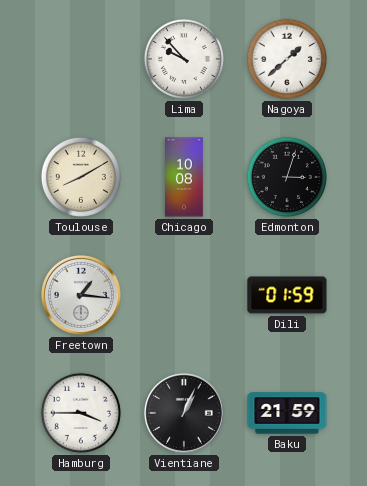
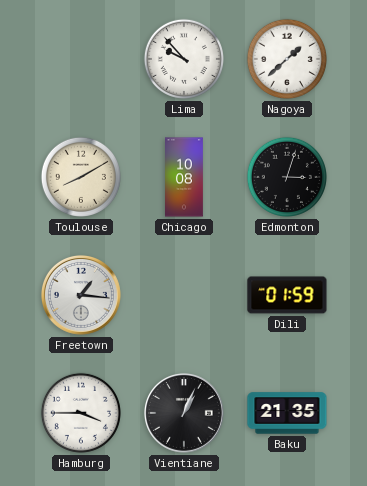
Baku: 21:59 -> 21:35
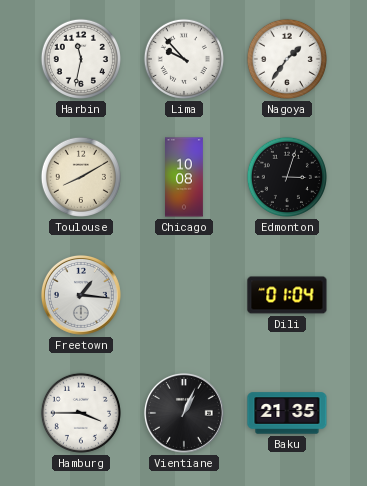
Harbin: none -> 11:32
Nagoya: 1:38 -> 1:36
Dili: 01:59 -> 01:04
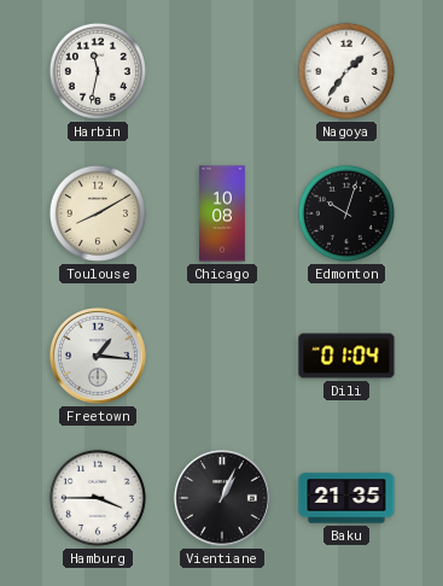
Lima: 9:53 -> none
Edmonton: 3:03 -> 10:03
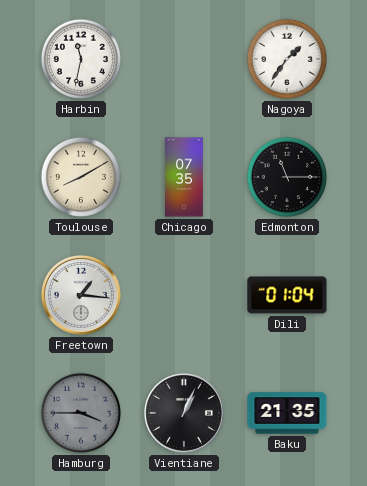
Chicago: 10:08 -> 07:35
Edmonton: 10:03 -> 11:15
Hamburg dial: white -> grey
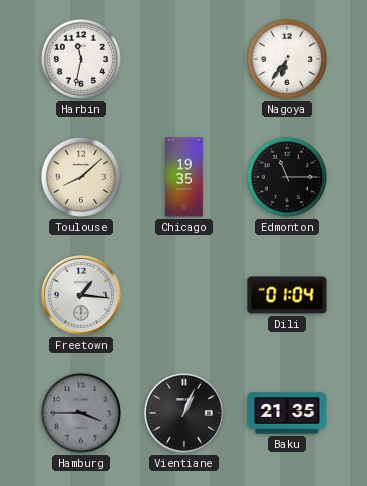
Nagoya: 1:36 -> 6:36
Toulouse: 8:10 -> 8:08
Chicago: 07:35 -> 19:35
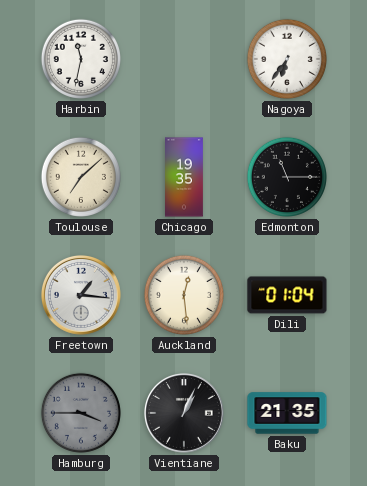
Toulouse: 8:08 -> 7:08
Auckland: none -> 12:29
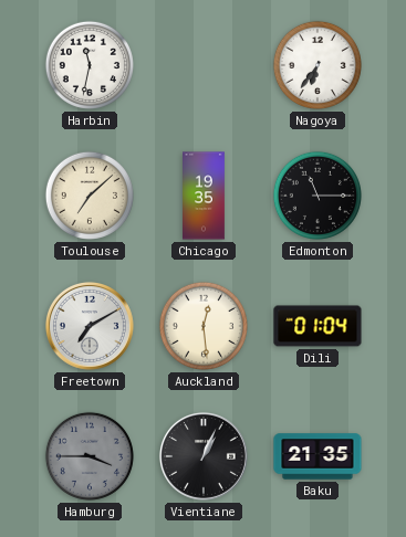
Freetown: 1:16 -> 7:10
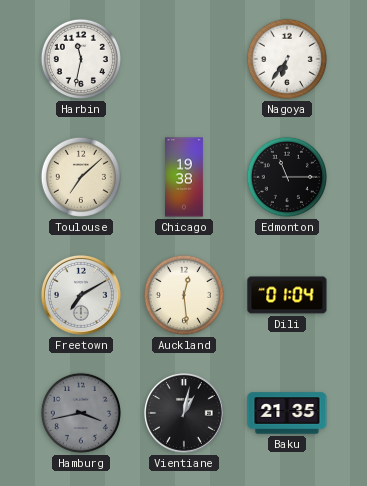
Chicago: 19:35 -> 19:38
Hamburg: 3:45 -> 3:43
Vientiane: 1:04 -> 1:02
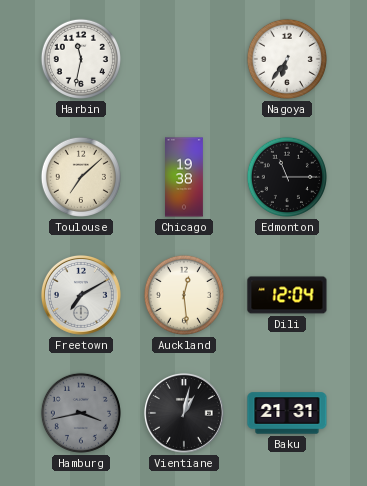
Dili: 01:04 -> 12:04
Baku: 21:35 -> 21:31
